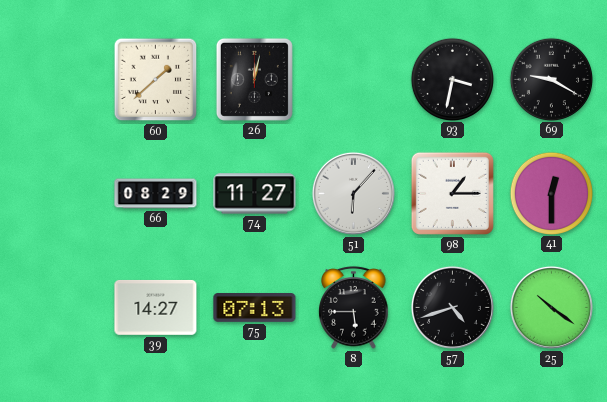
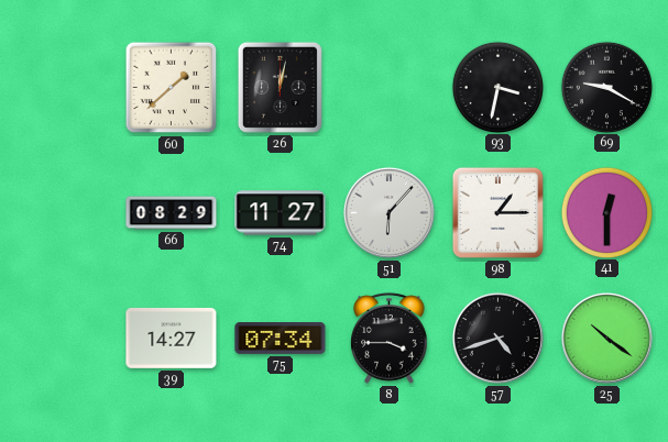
75: 07:13 -> 07:34
8: 5:45 -> 3:45
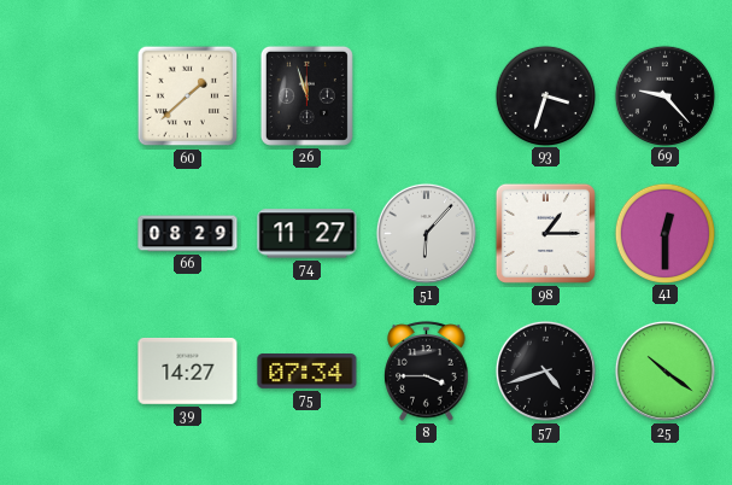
26: 12:02 -> 11:57
93: 3:32 -> 3:33
69: 9:20 -> 9:23
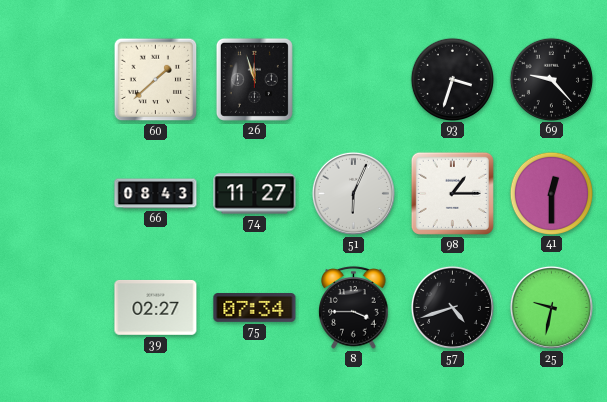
66: 08:29 -> 08:43
51: 6:07 -> 6:04
39: 14:27 -> 02:27
25: 10:21 -> 9:32
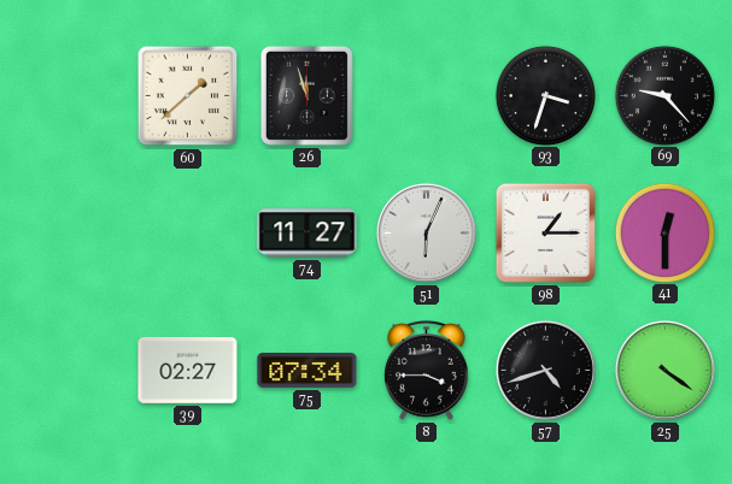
66: 08:43 -> none
25: 9:32 -> 4:21
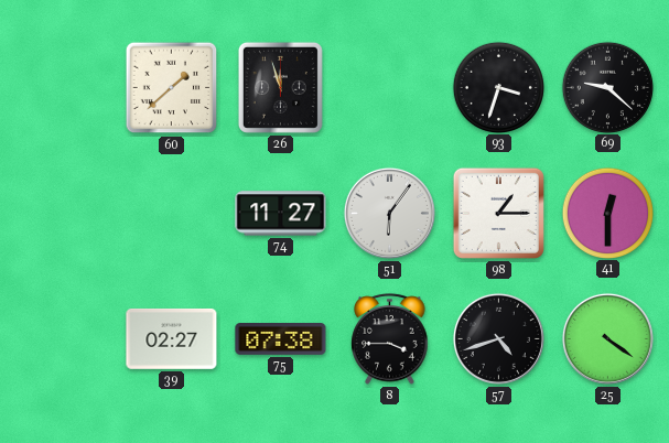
69: 9:23 -> 9:22
51: 6:04 -> 6:06
75: 07:34 -> 07:38
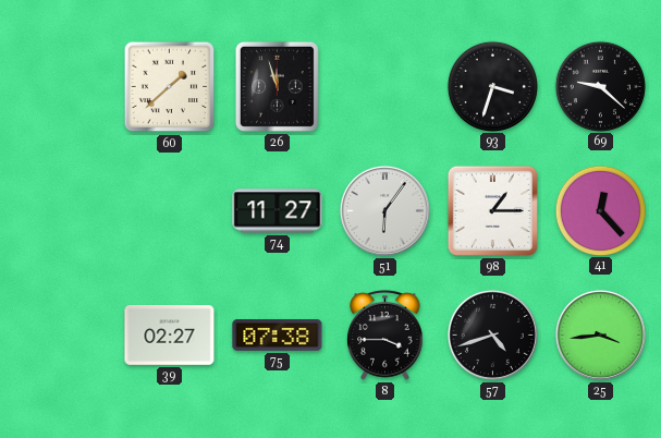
41: 12:30 -> 12:23
25: 4:21 -> 3:44
